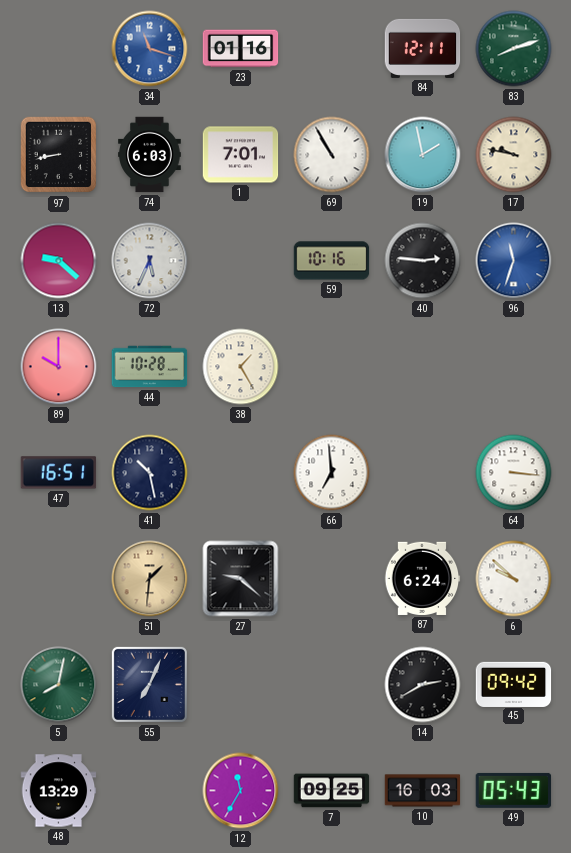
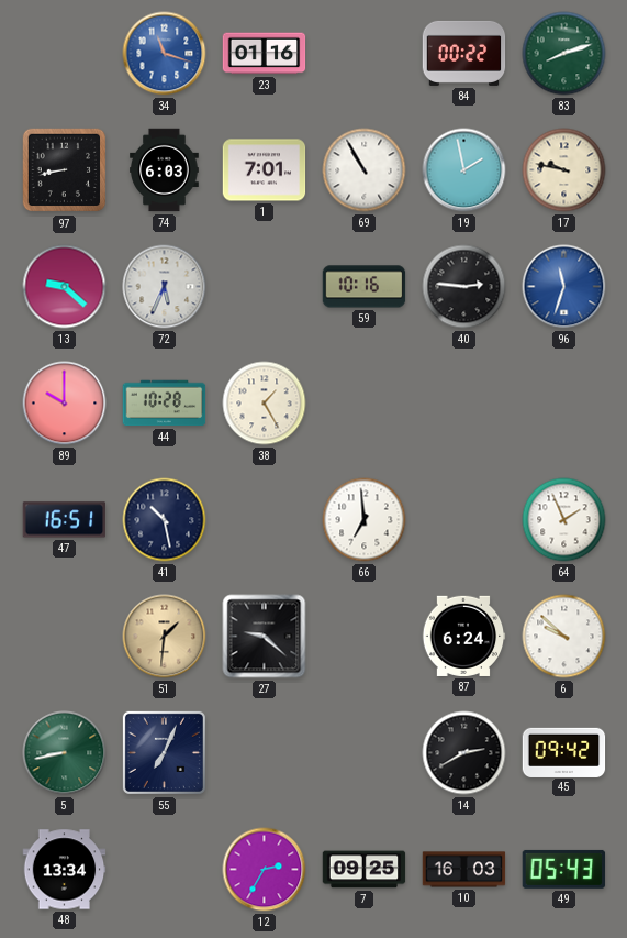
84: 12:11 -> 00:22
64: 3:16 -> 1:56
5: 8:02 -> 8:43
48: 13:29 -> 13:34
12: 11:35 -> 2:35
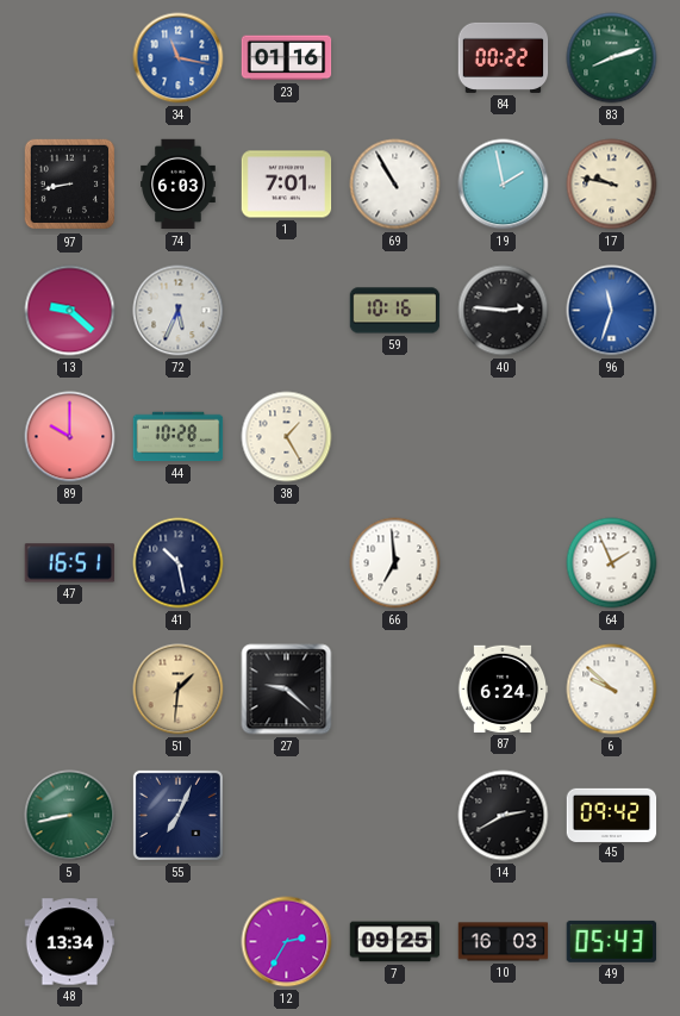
34: 11:18 -> 11:17
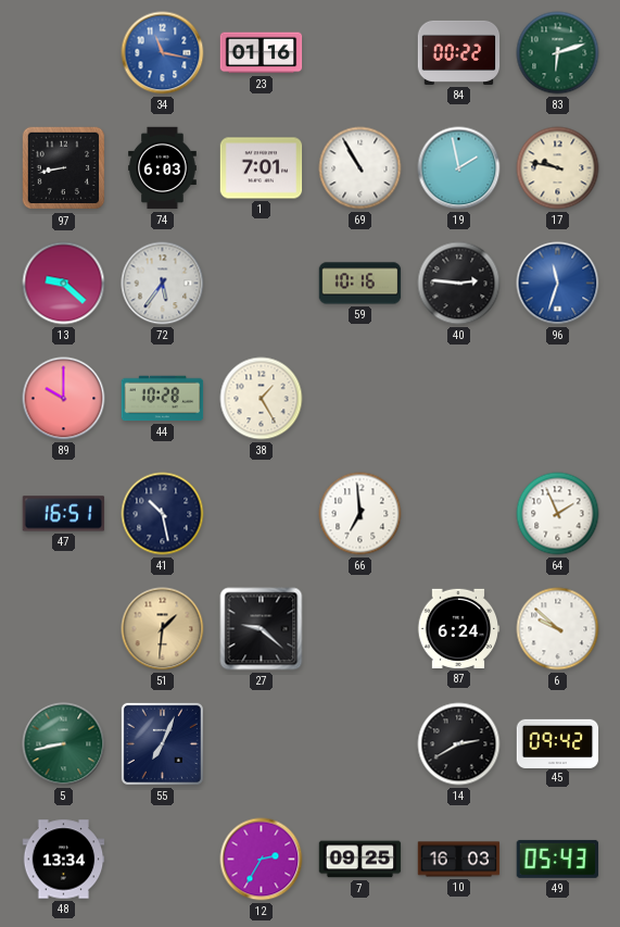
83: 8:12 -> 6:12
72: 5:34 -> 5:36
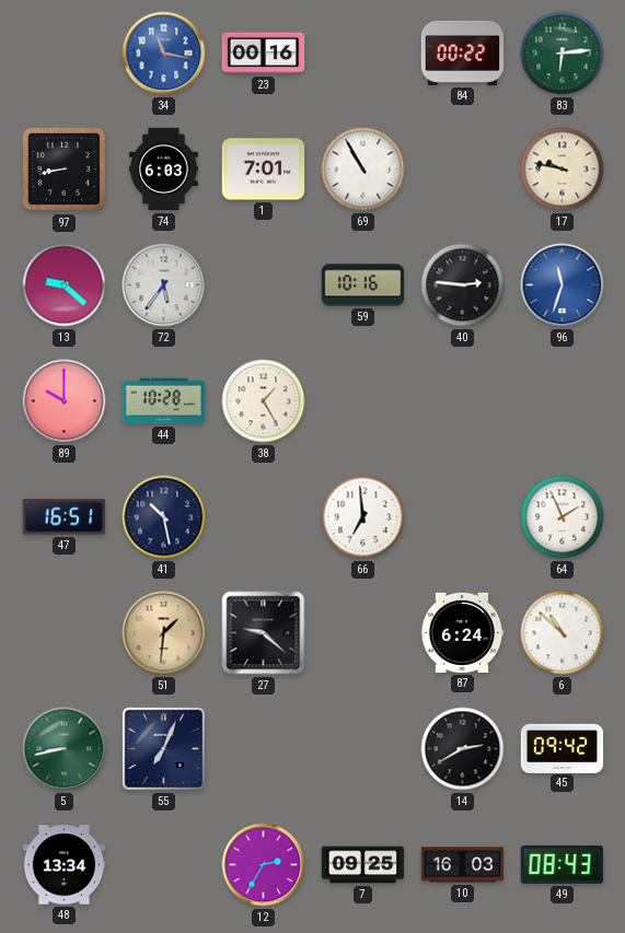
23: 01:16 -> 00:16
83: 6:12 -> 6:14
19: 1:58 -> none
6: 9:52 -> 10:52
49: 05:43 -> 08:43
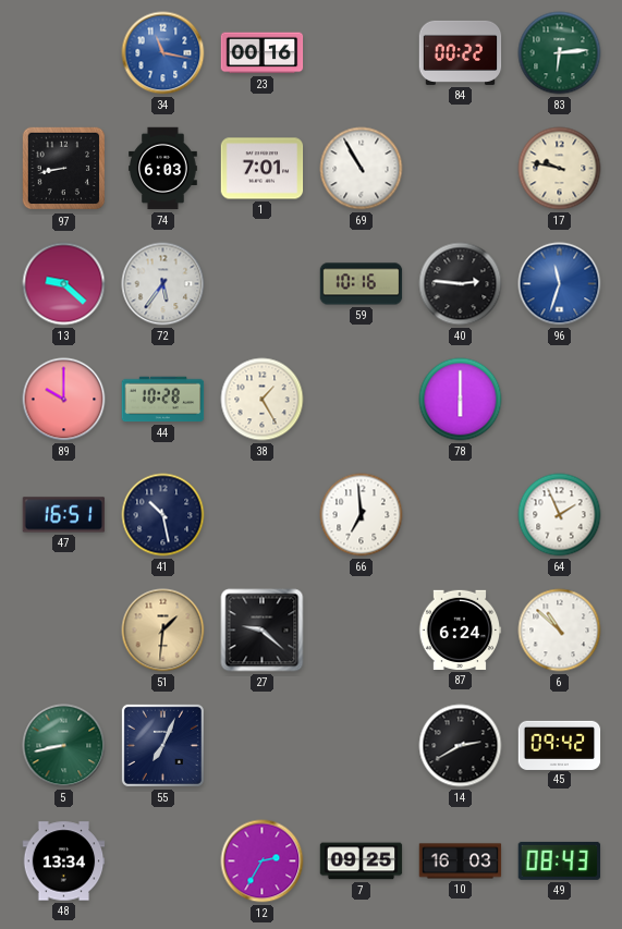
78: none -> 6:00
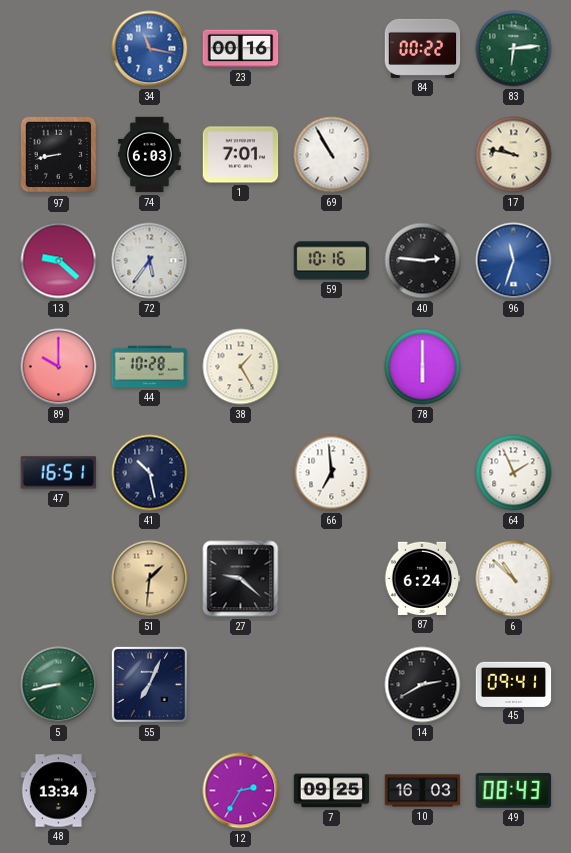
45: 09:42 -> 09:41
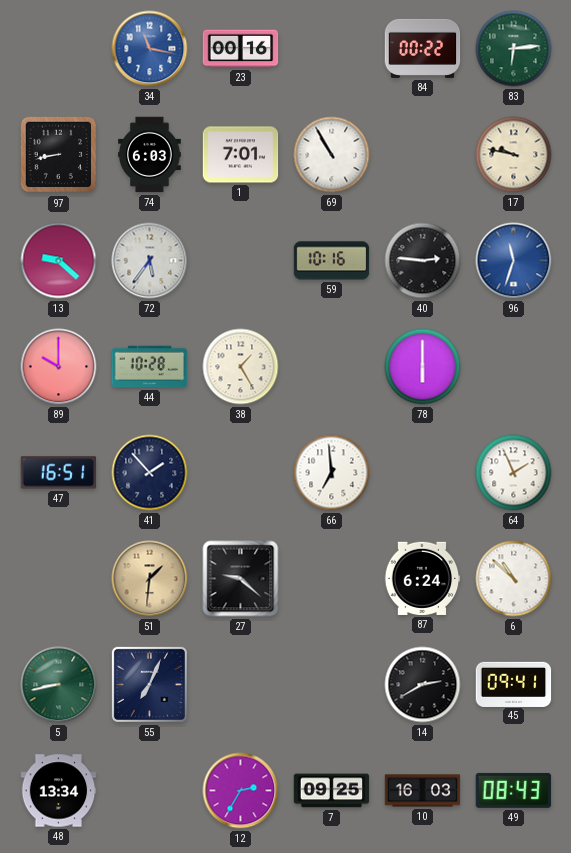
41: 10:28 -> 1:53
